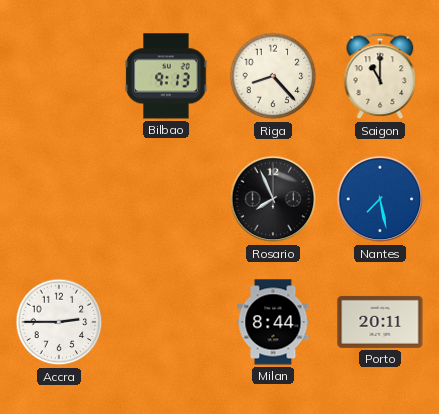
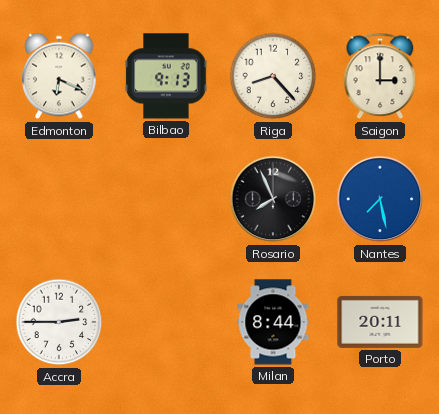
Edmonton: none -> 6:19
Saigon: 11:00 -> 3:00
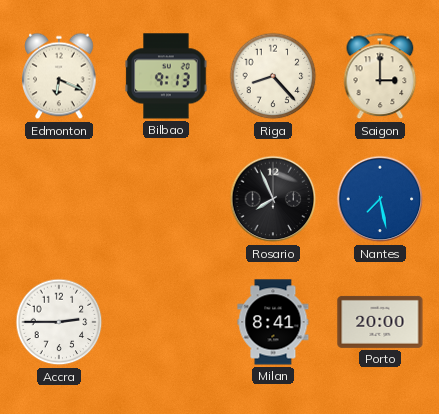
Milan: 8:44 -> 8:41
Porto: 20:11 -> 20:00
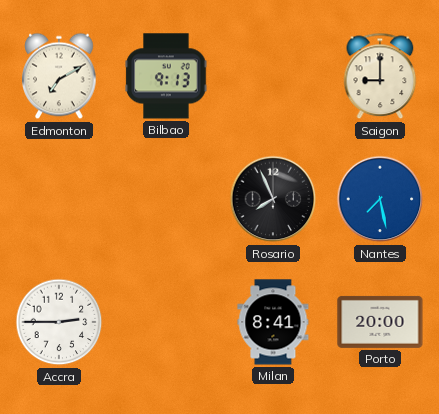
Edmonton: 6:19 -> 7:10
Riga: 8:23 -> none
Saigon: 3:00 -> 9:00
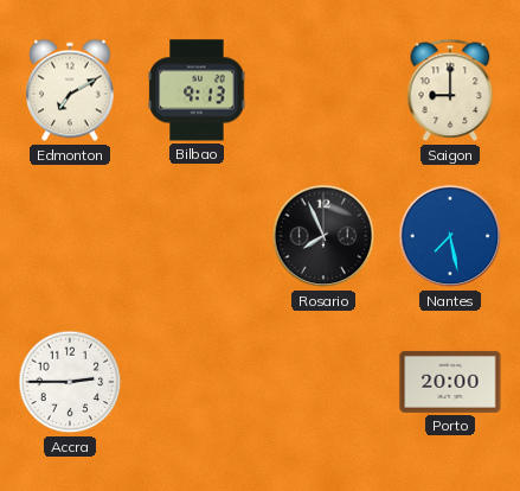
Milan: 8:41 -> none
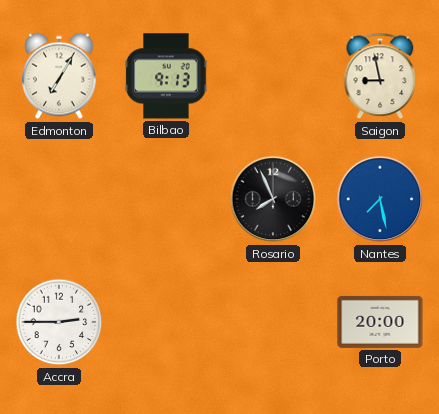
Edmonton: 7:10 -> 7:05
Saigon: 9:00 -> 8:58
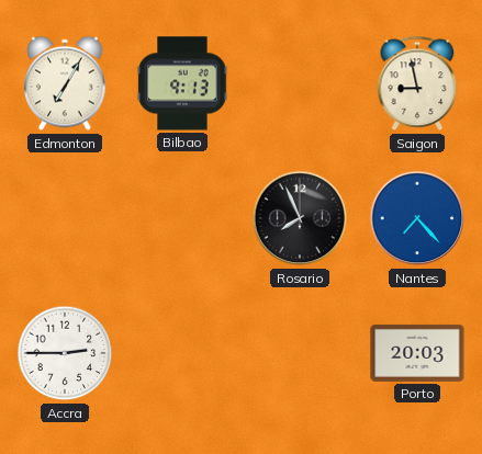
Nantes: 7:28 -> 7:23
Porto: 20:00 -> 20:03
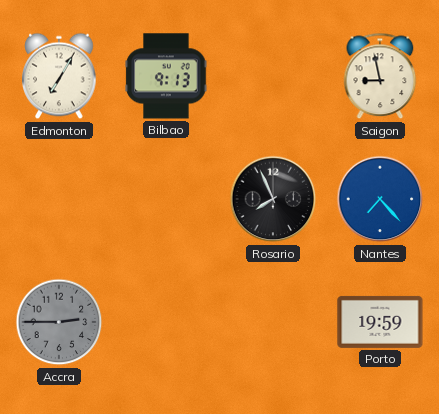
Accra dial: white -> grey
Porto: 20:03 -> 19:59
